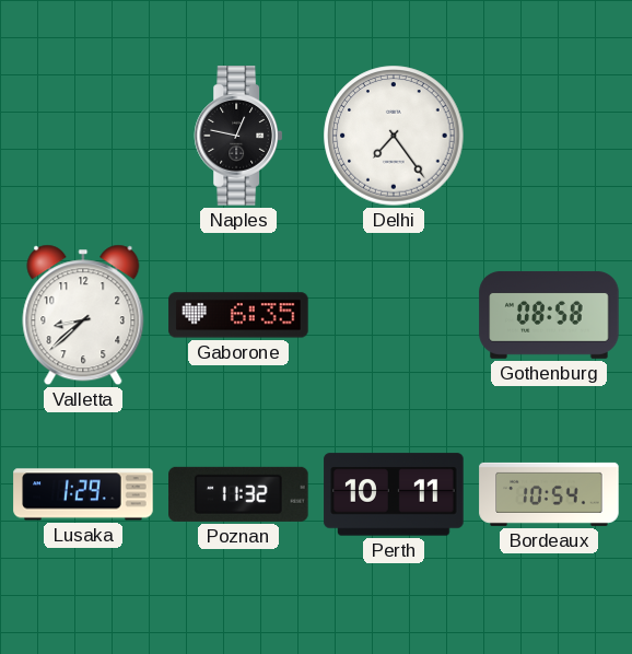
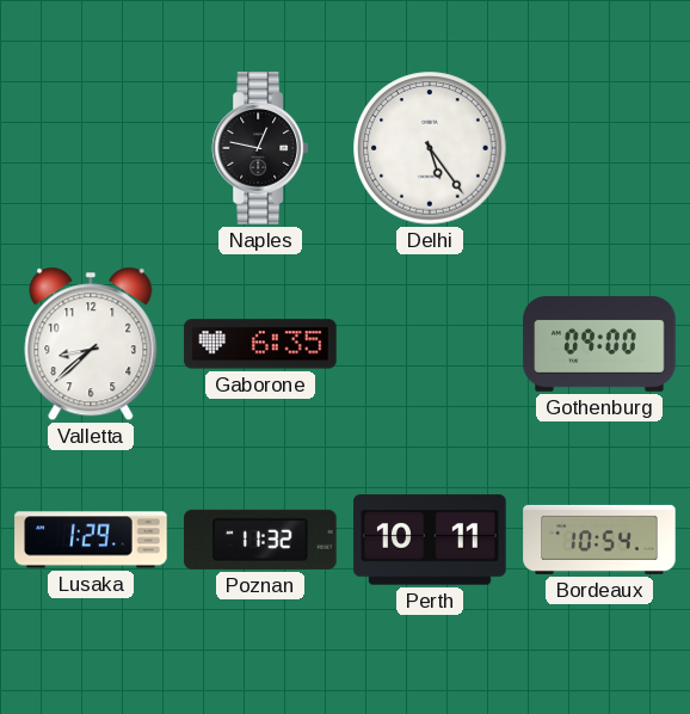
Delhi: 7:24 -> 5:24
Gothenburg: 08:58 -> 09:00
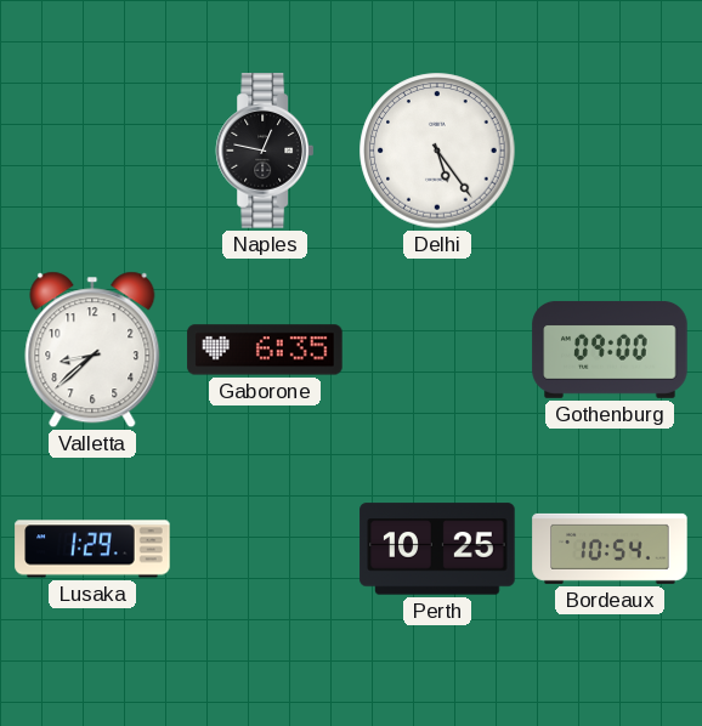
Poznan: 11:32 -> none
Perth: 10:11 -> 10:25
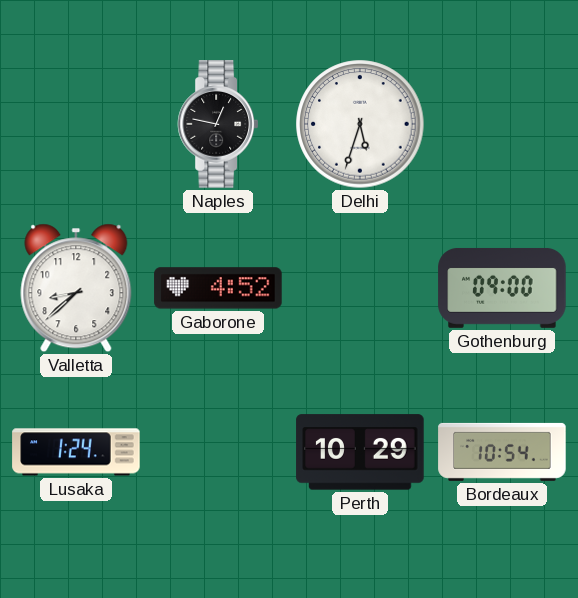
Delhi: 5:24 -> 5:33
Gaborone: 6:35 -> 4:52
Lusaka: 1:29 -> 1:24
Perth: 10:25 -> 10:29
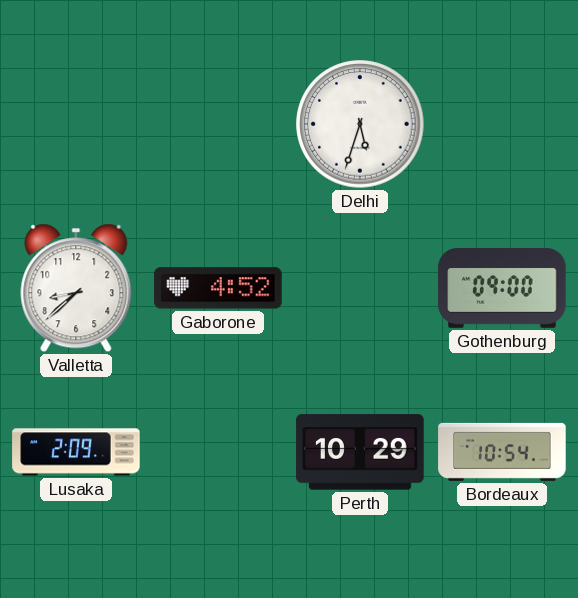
Naples: 12:47 -> none
Lusaka: 1:24 -> 2:09
